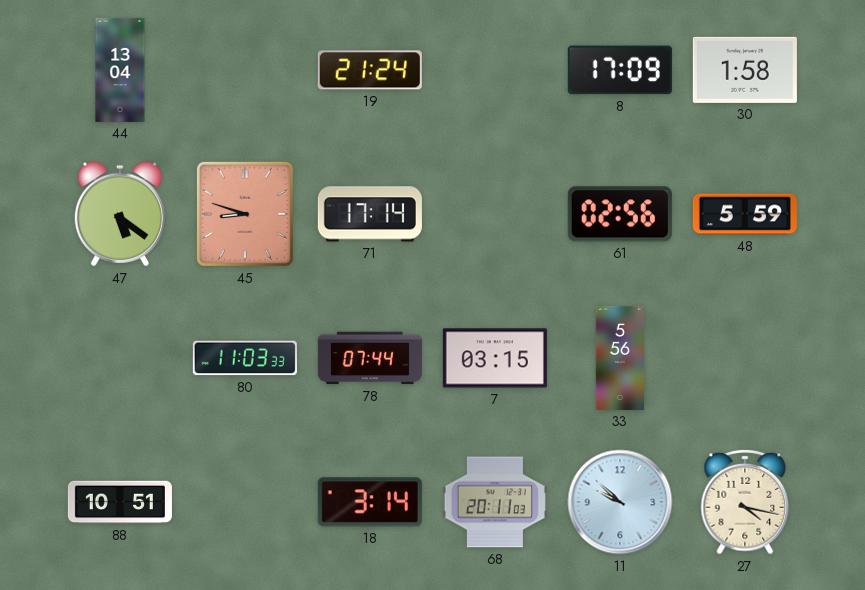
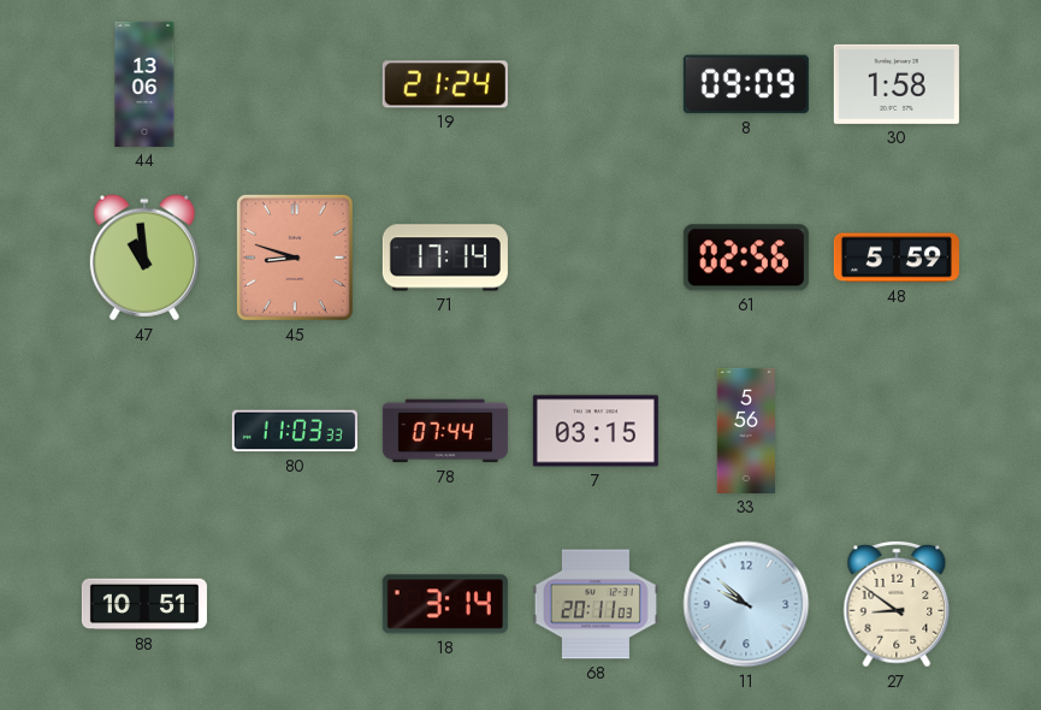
44: 13:04 -> 13:06
8: 17:09 -> 09:09
47: 5:21 -> 10:59
27: 4:17 -> 8:51
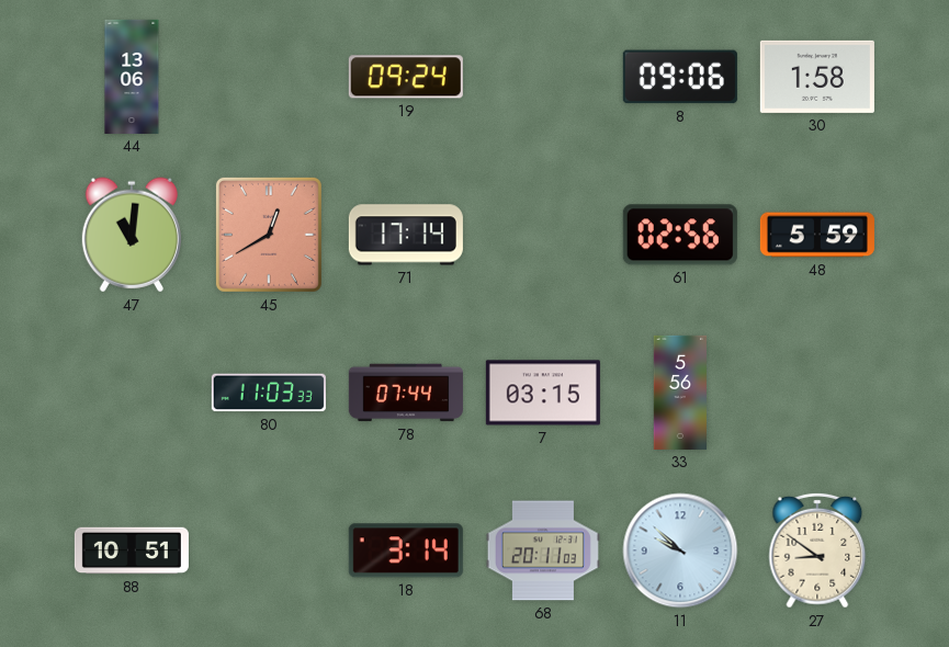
19: 21:24 -> 09:24
8: 09:09 -> 09:06
47: 10:59 -> 11:01
45: 8:48 -> 12:40
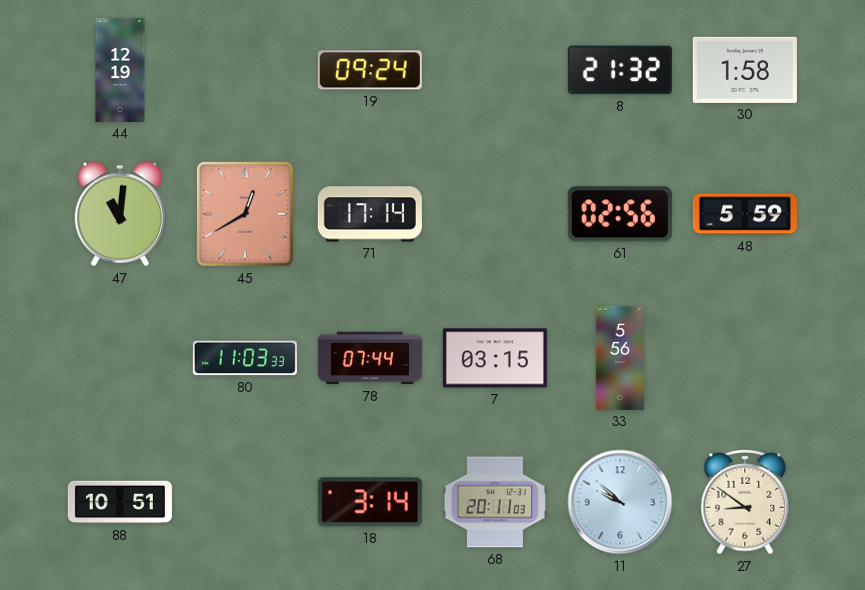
44: 13:06 -> 12:19
8: 09:06 -> 21:32
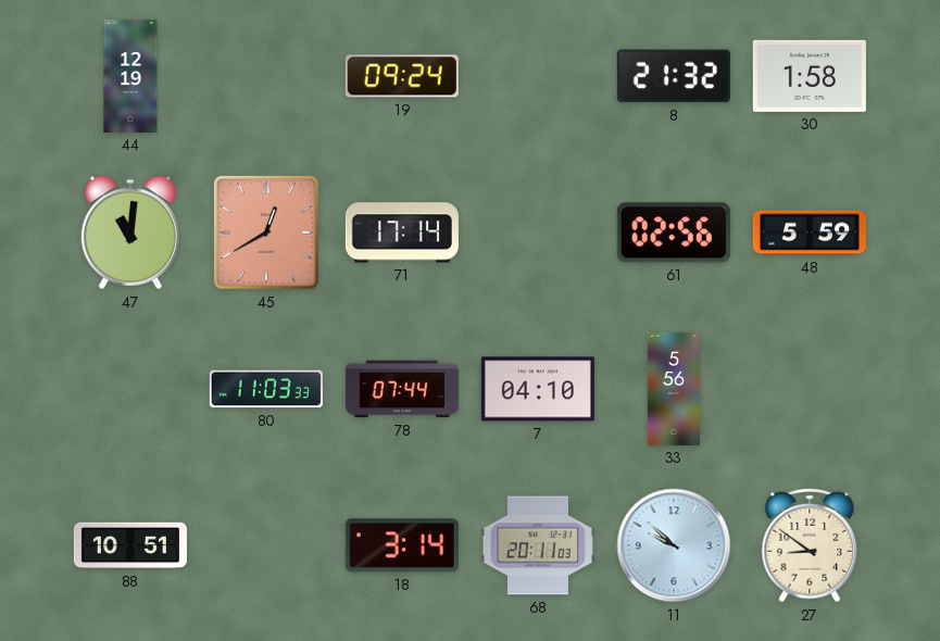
7: 03:15 -> 04:10
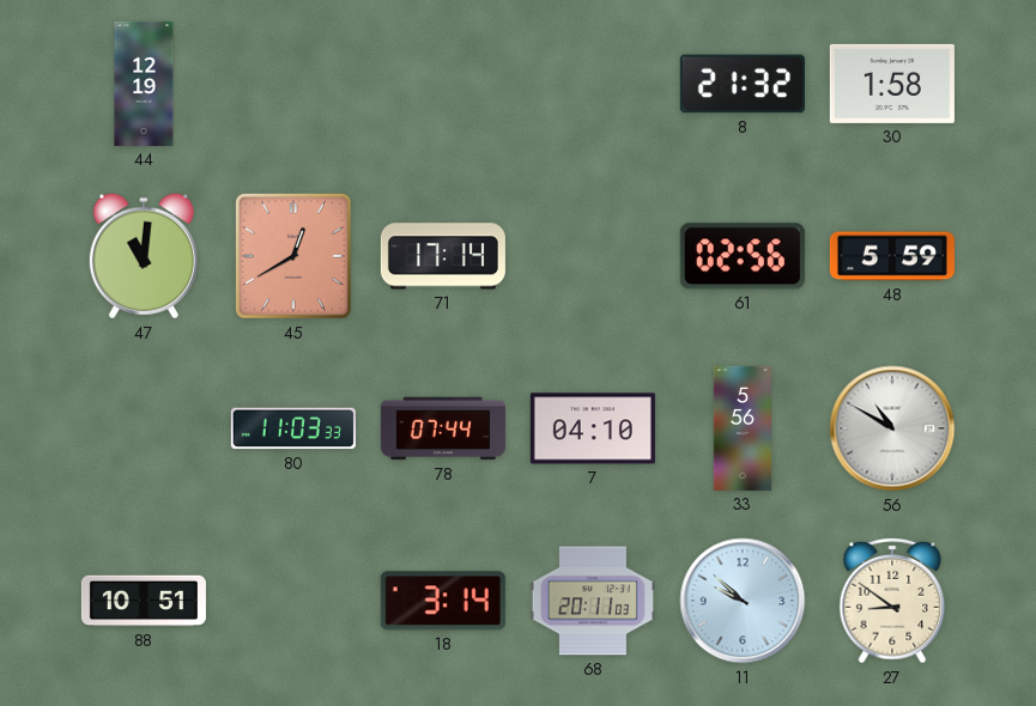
19: 09:24 -> none
56: none -> 10:50
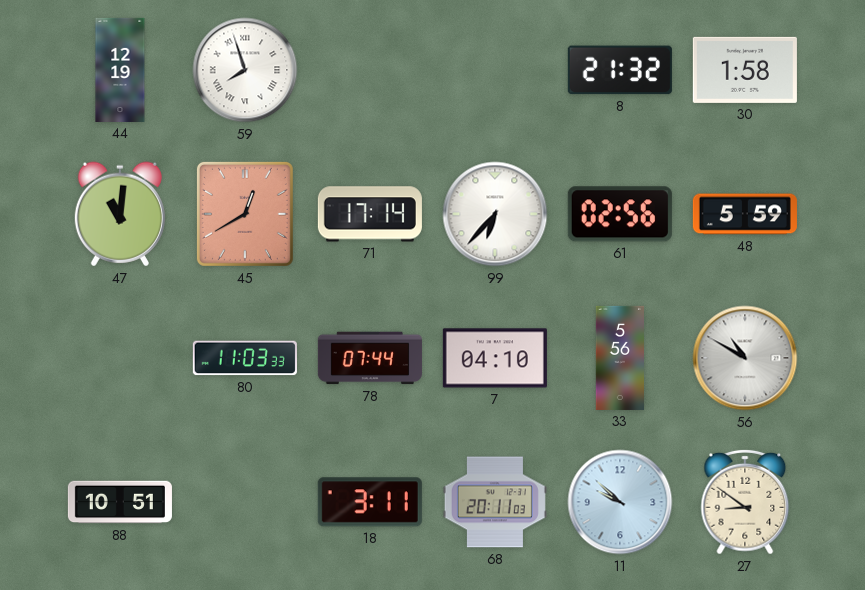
59: none -> 7:57
99: none -> 6:37
18: 3:14 -> 3:11
